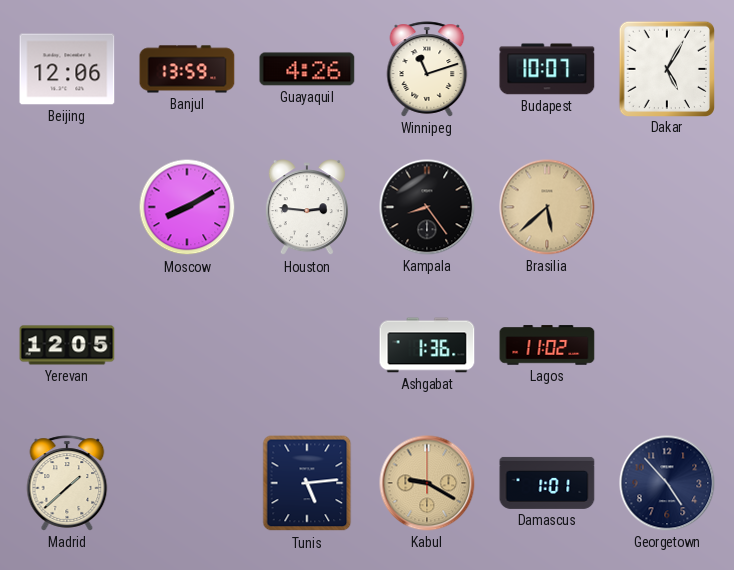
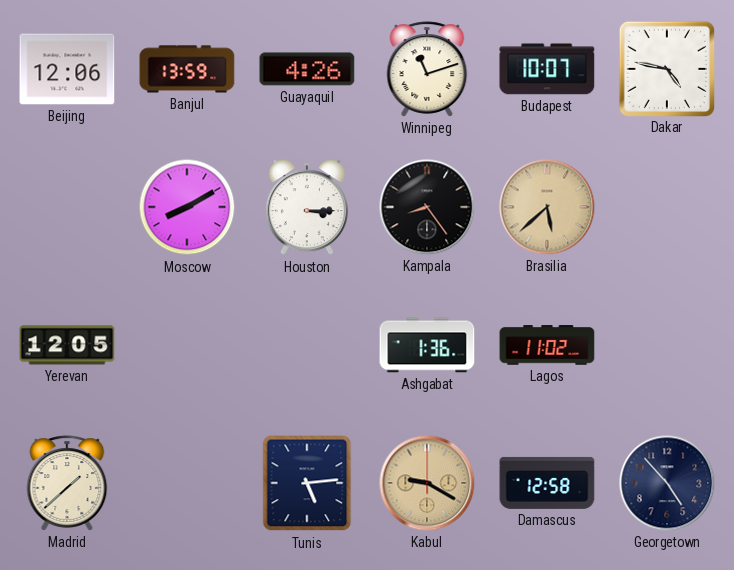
Dakar: 5:05 -> 4:47
Houston: 2:46 -> 3:15
Damascus: 1:01 -> 12:58
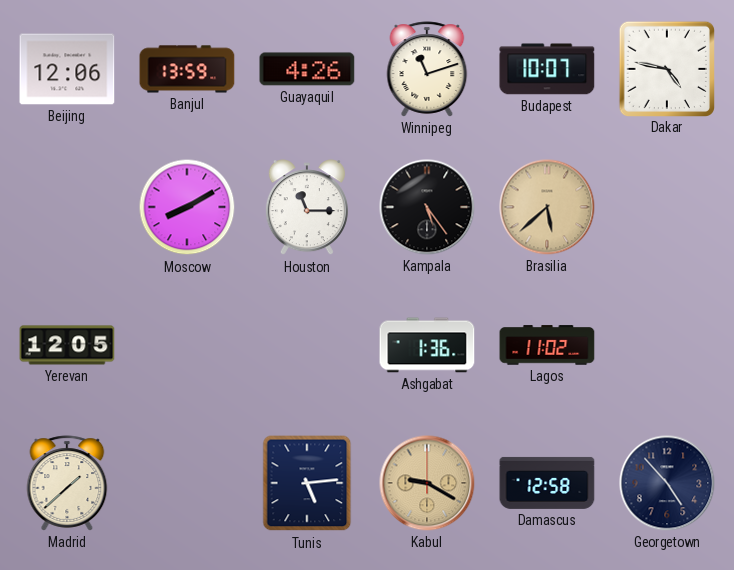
Houston: 3:15 -> 11:15
Kampala: 8:24 -> 5:24
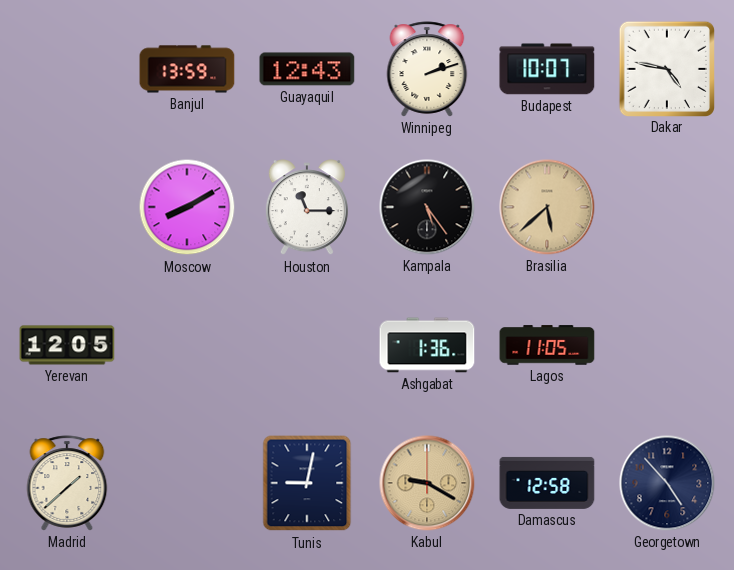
Beijing: 12:06 -> none
Guayaquil: 4:26 -> 12:43
Winnipeg: 11:12 -> 2:12
Lagos: 11:02 -> 11:05
Tunis: 5:14 -> 9:02
